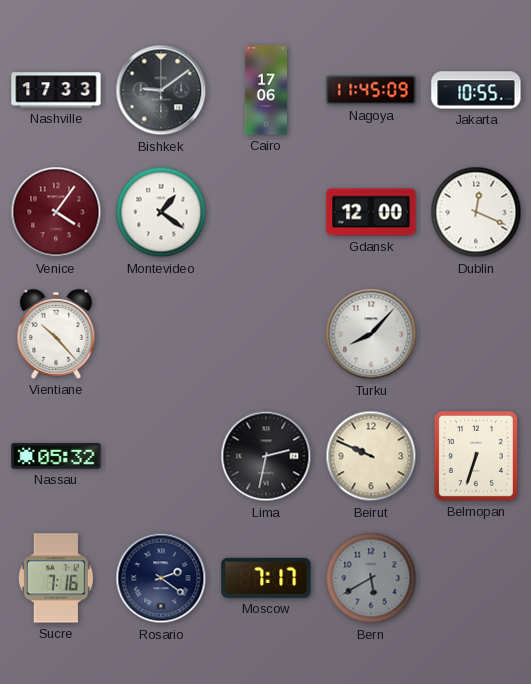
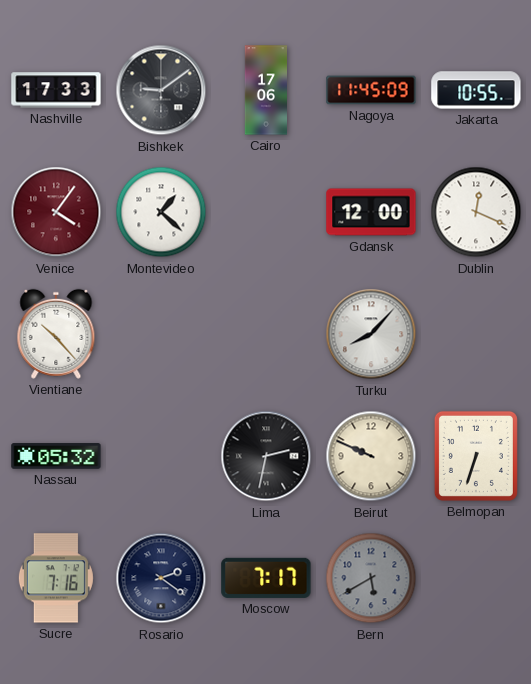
Montevideo: 1:21 -> 1:22
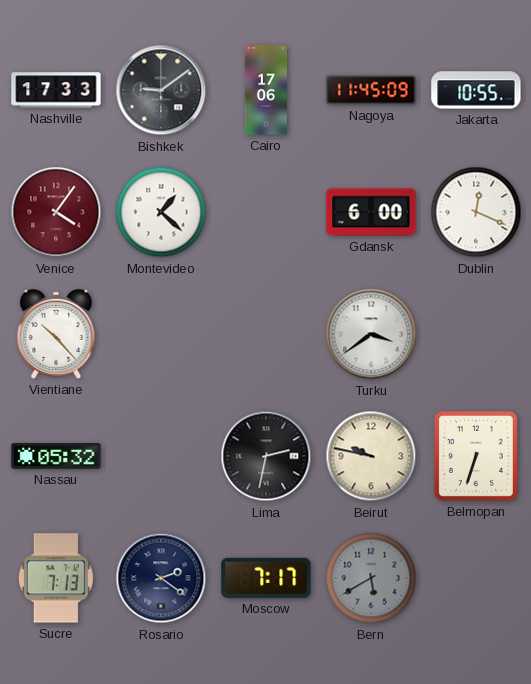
Gdansk: 12:00 -> 6:00
Turku: 8:07 -> 3:39
Beirut: 9:49 -> 9:47
Sucre: 7:16 -> 7:13
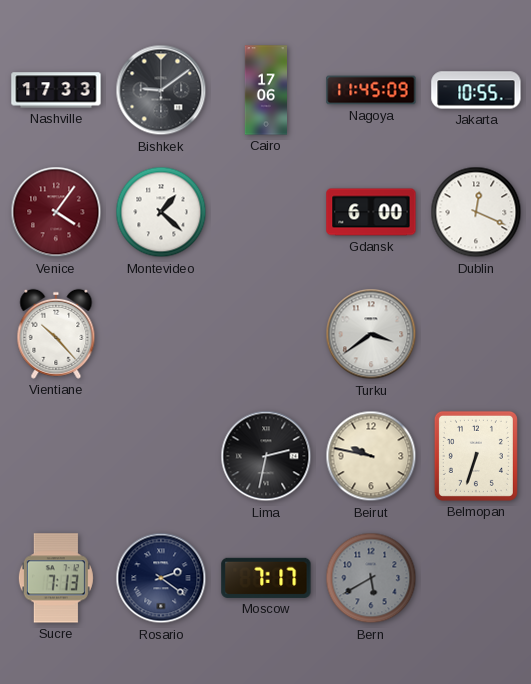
Nassau: 05:32 -> none
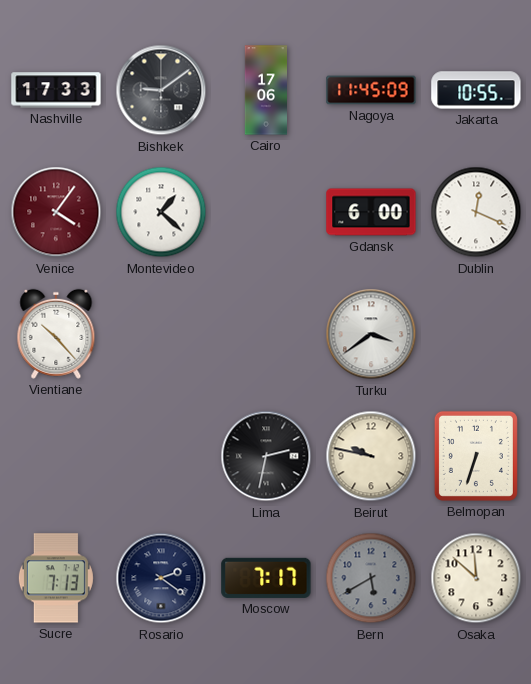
Osaka: none -> 11:52
